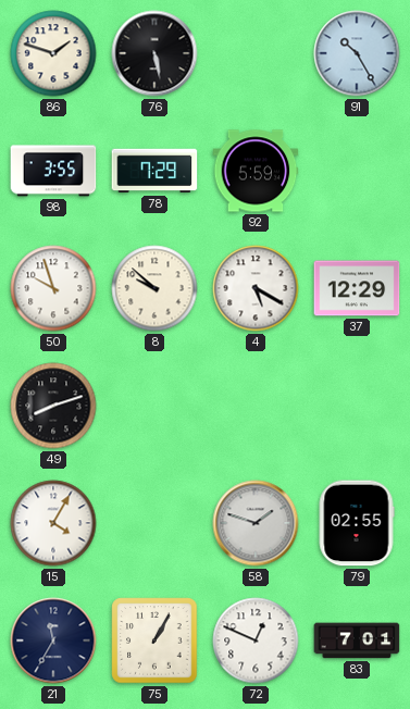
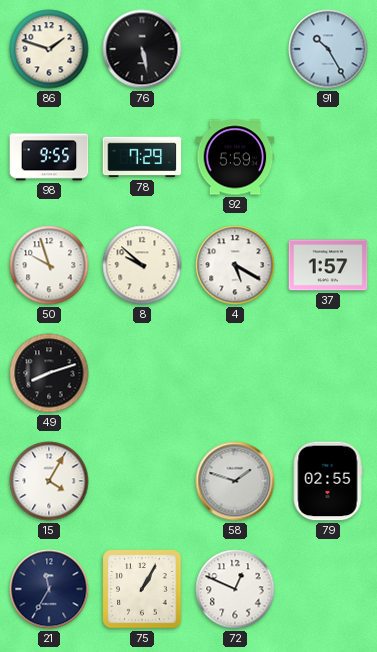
98: 3:55 -> 9:55
37: 12:29 -> 1:57
83: 7:01 -> none
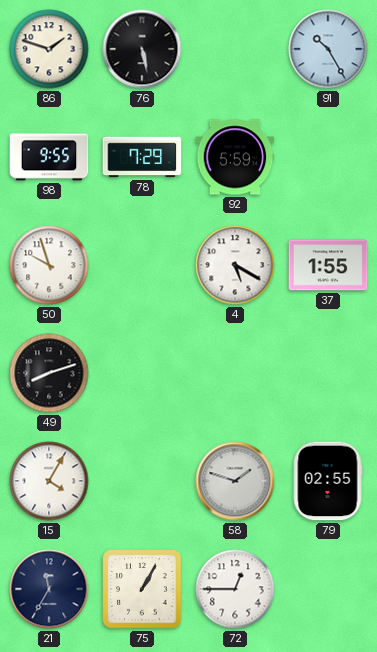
8: 9:52 -> none
37: 1:57 -> 1:55
72: 12:49 -> 12:45
